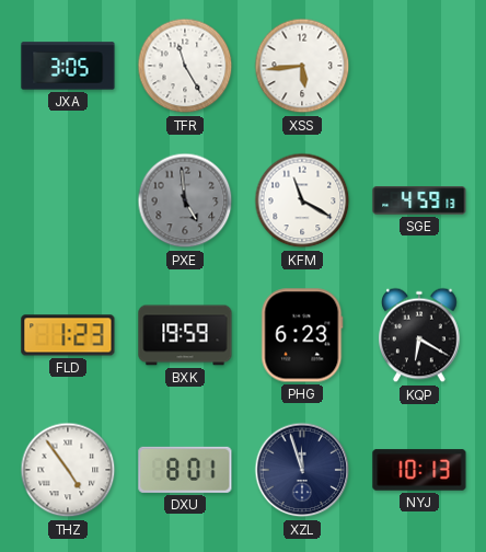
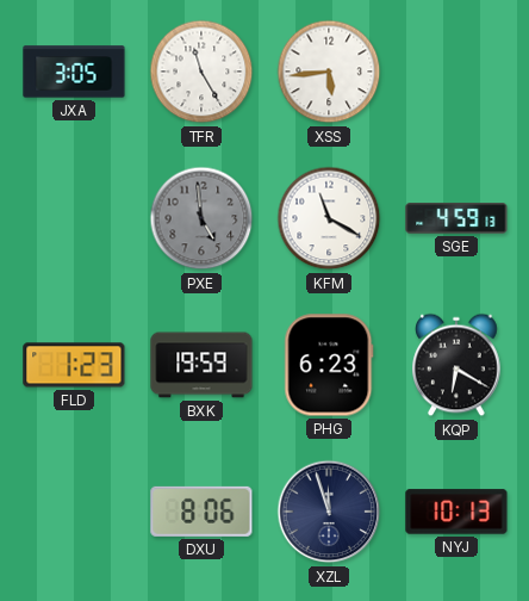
THZ: 4:54 -> none
DXU: 8:01 -> 8:06
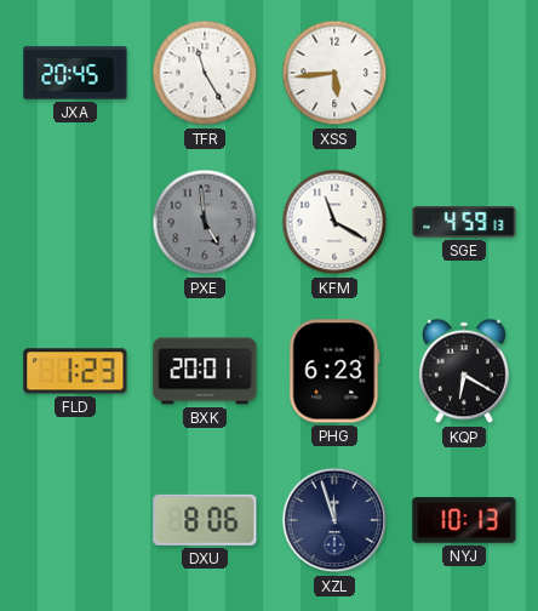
JXA: 3:05 -> 20:45
BXK: 19:59 -> 20:01
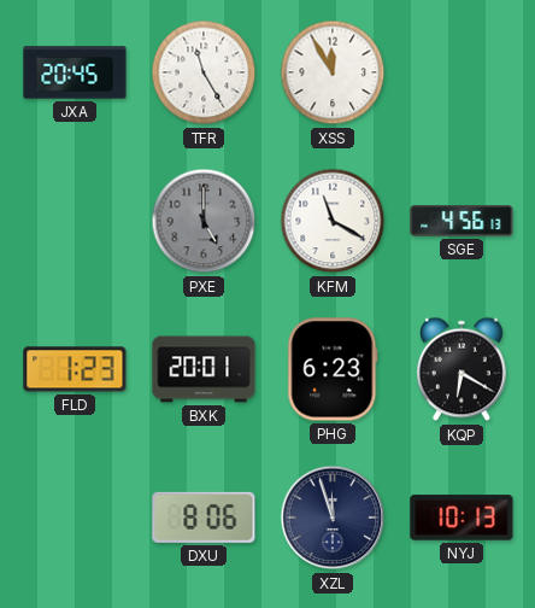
XSS: 5:44 -> 11:55
PXE: 4:59 -> 5:00
SGE: 4:59 -> 4:56
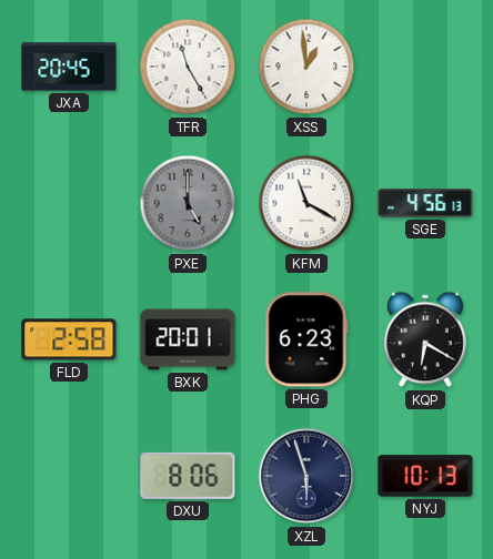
XSS: 11:55 -> 12:59
FLD: 1:23 -> 2:58
XZL: 11:57 -> 5:57
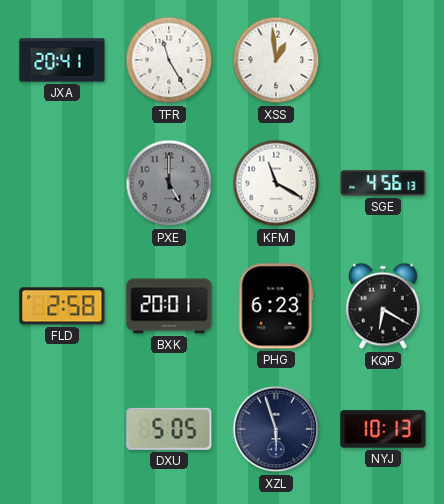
JXA: 20:45 -> 20:41
DXU: 8:06 -> 5:05
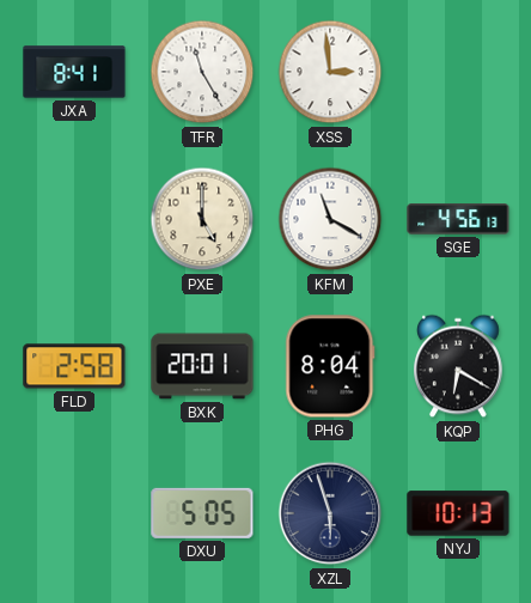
JXA: 20:41 -> 8:41
XSS: 12:59 -> 2:59
PXE dial: grey -> cream
PHG: 6:23 -> 8:04
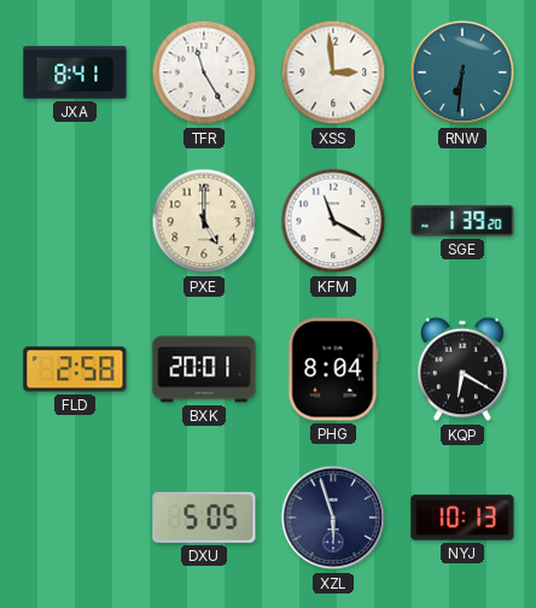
RNW: none -> 6:31
SGE: 4:56 -> 1:39
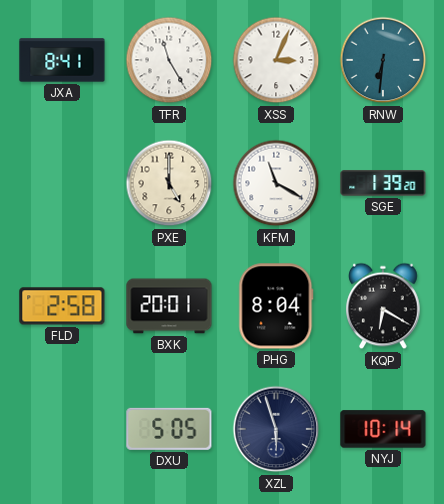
XSS: 2:59 -> 3:04
NYJ: 10:13 -> 10:14
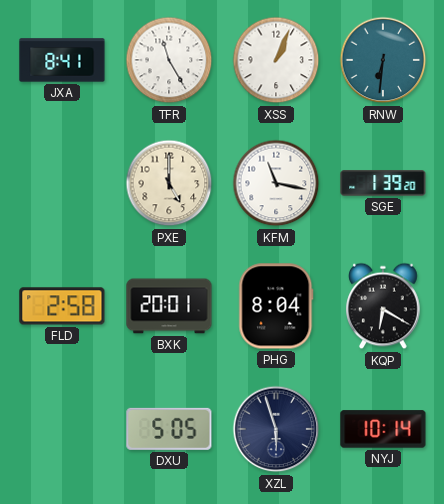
XSS: 3:04 -> 1:04
KFM: 11:20 -> 11:17
